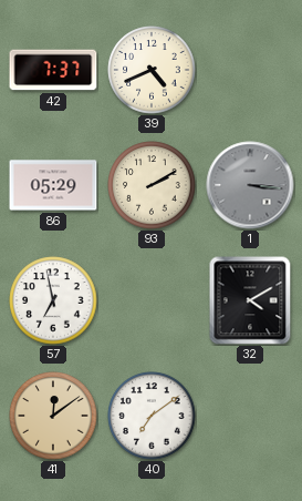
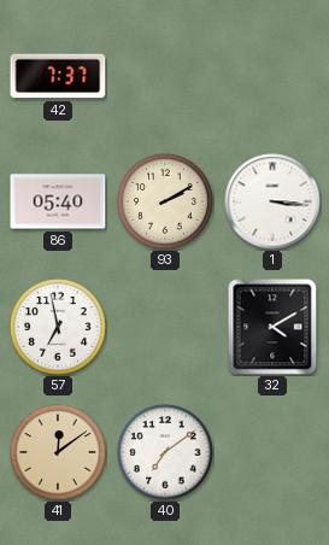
39: 4:41 -> none
86: 05:29 -> 05:40
1 dial: grey -> white
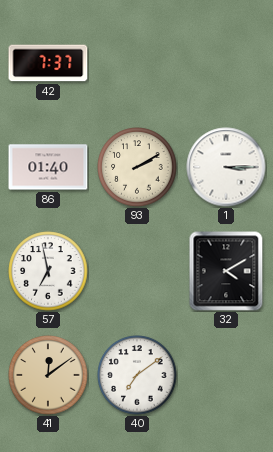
86: 05:40 -> 01:40
1: 3:16 -> 3:15
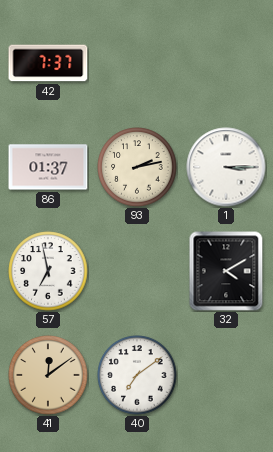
86: 01:40 -> 01:37
93: 2:10 -> 2:13
